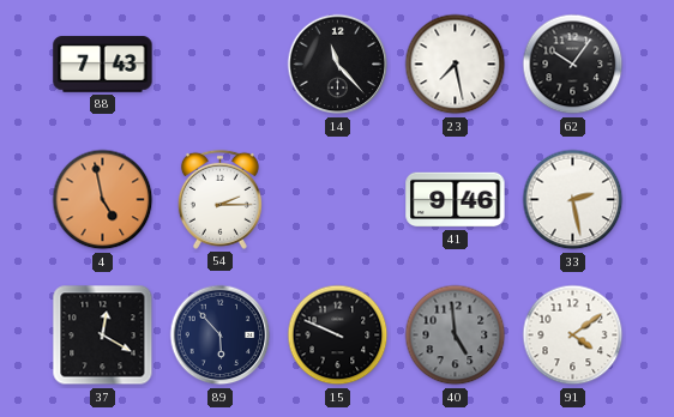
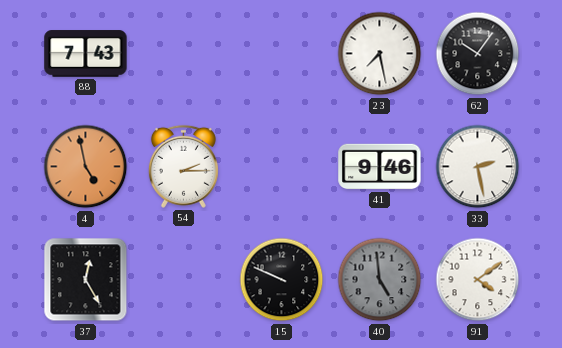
14: 11:23 -> none
37: 12:20 -> 12:25
89: 5:53 -> none
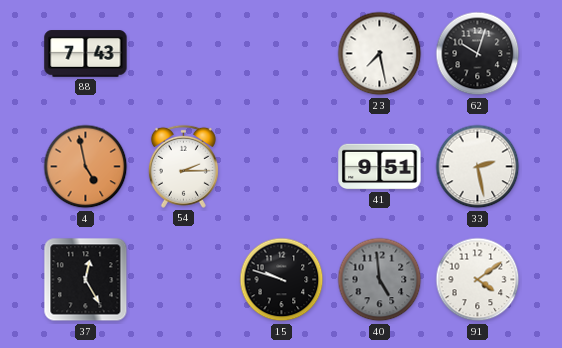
62: 10:06 -> 10:03
41: 9:46 -> 9:51
15: 9:49 -> 9:48
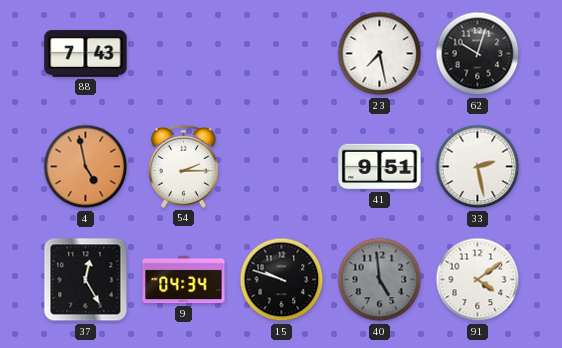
9: none -> 04:34
